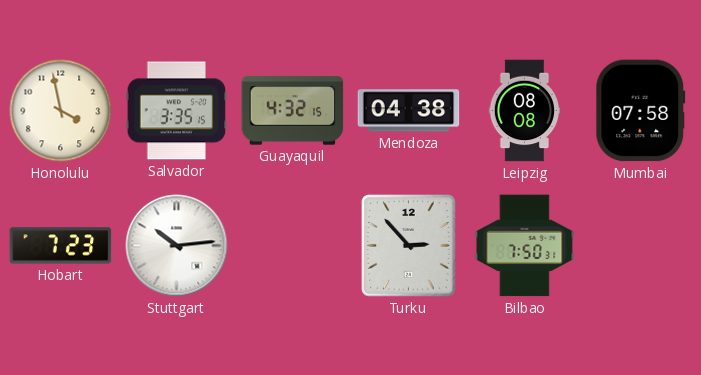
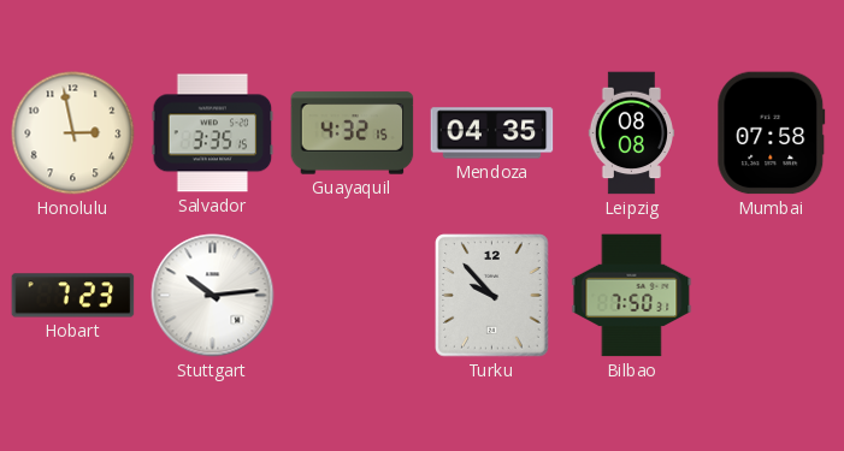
Honolulu: 3:58 -> 2:58
Mendoza: 04:38 -> 04:35
Turku: 2:53 -> 9:53
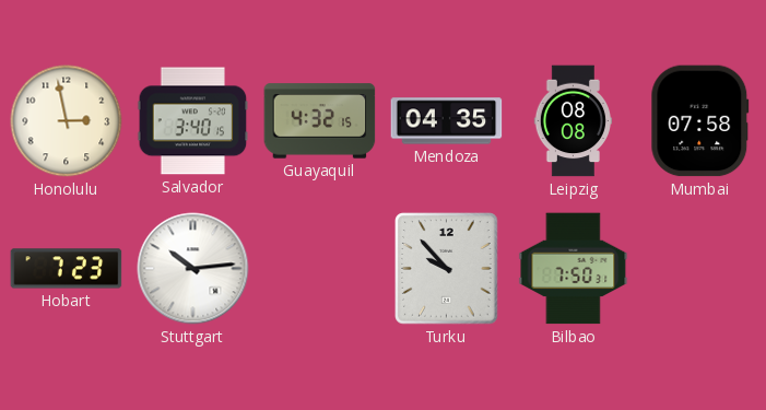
Salvador: 3:35 -> 3:40
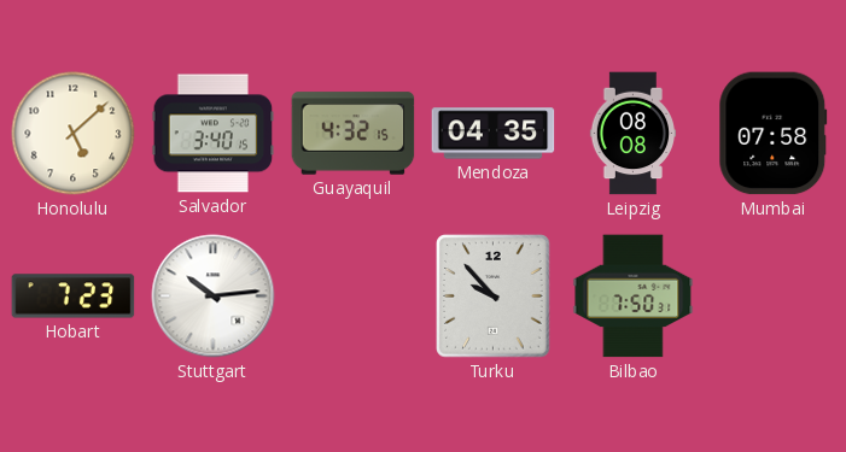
Honolulu: 2:58 -> 5:08
